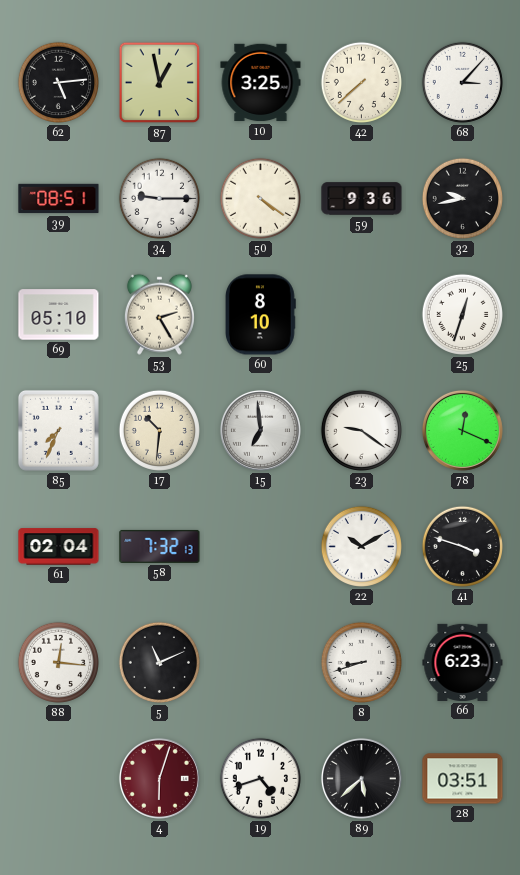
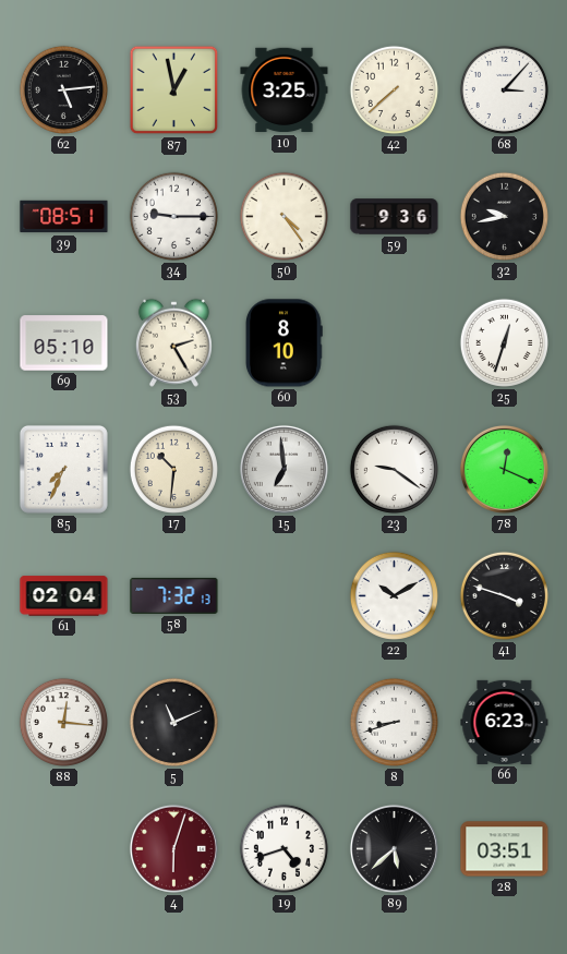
50: 4:21 -> 4:24
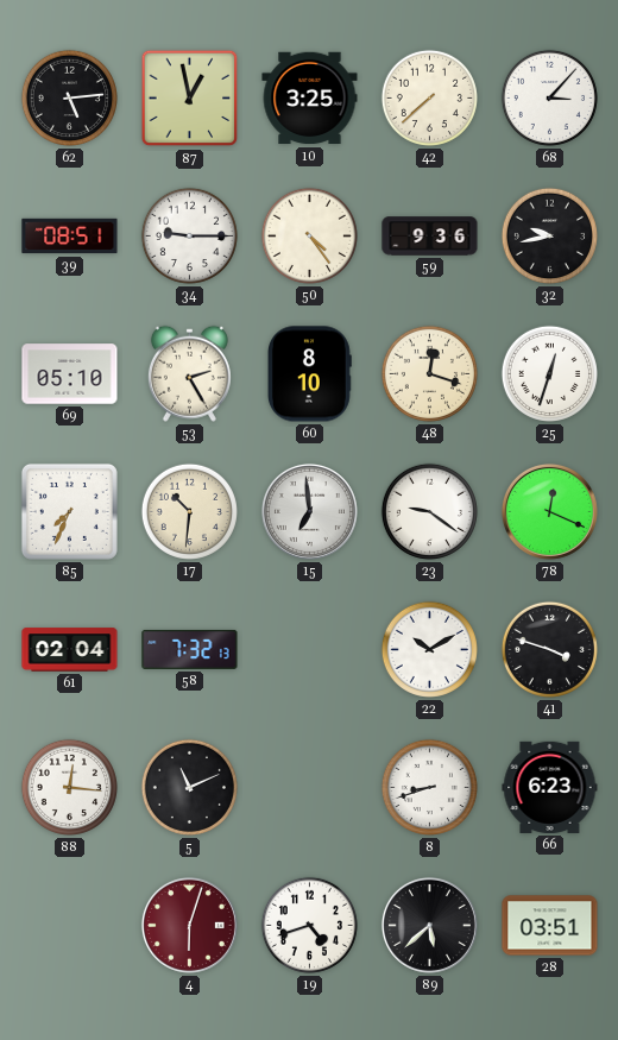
48: none -> 12:18
